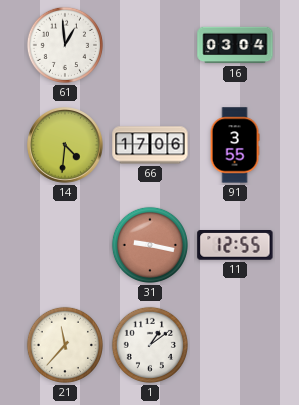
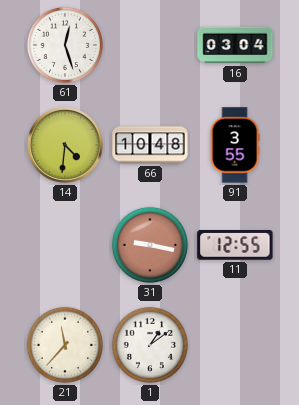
61: 12:59 -> 12:27
66: 17:06 -> 10:48
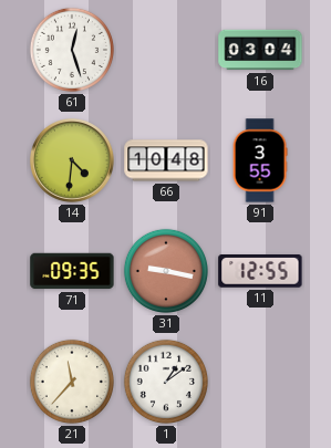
71: none -> 09:35
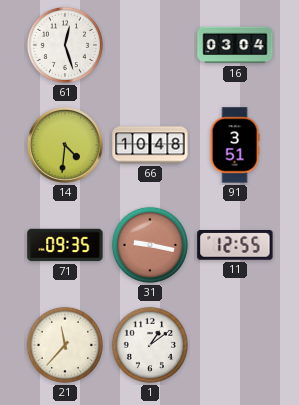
91: 3:55 -> 3:51
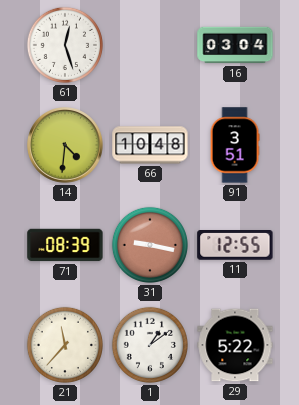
71: 09:35 -> 08:39
29: none -> 5:22
